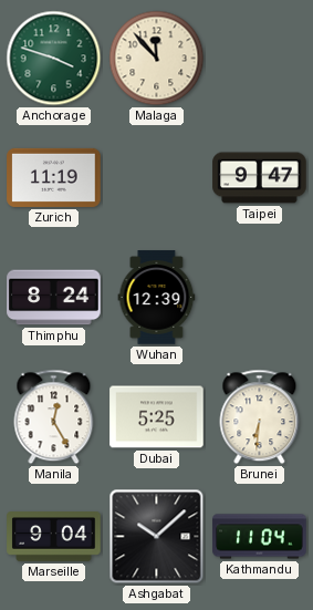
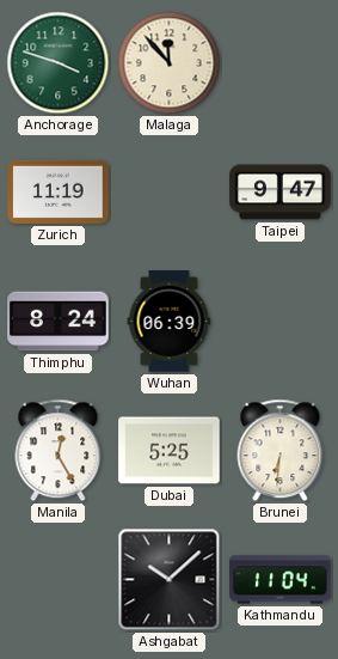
Wuhan: 12:39 -> 06:39
Marseille: 9:04 -> none
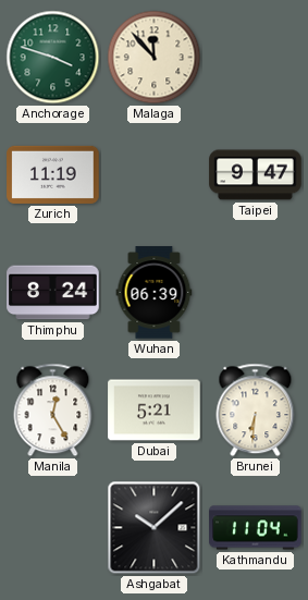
Dubai: 5:25 -> 5:21
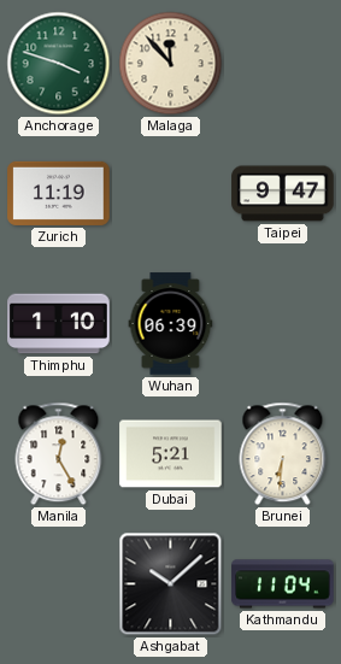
Thimphu: 8:24 -> 1:10
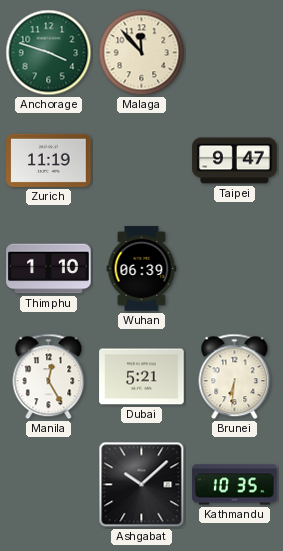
Kathmandu: 11:04 -> 10:35
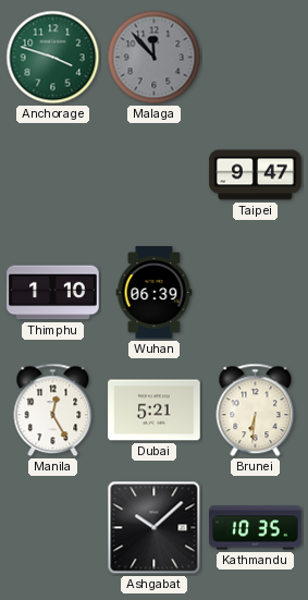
Malaga dial: cream -> grey
Zurich: 11:19 -> none
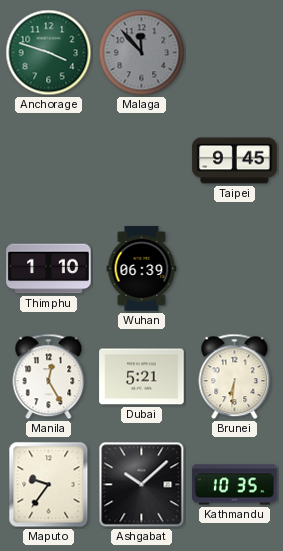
Taipei: 9:47 -> 9:45
Maputo: none -> 9:36
